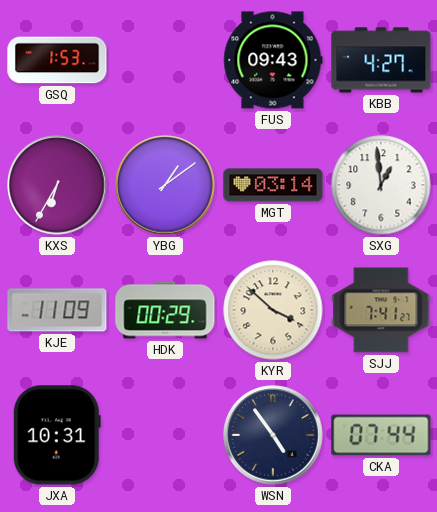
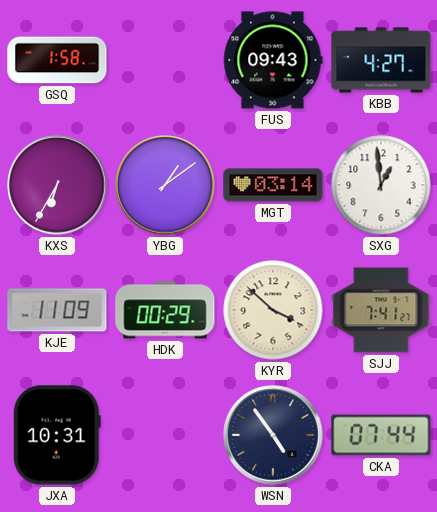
GSQ: 1:53 -> 1:58
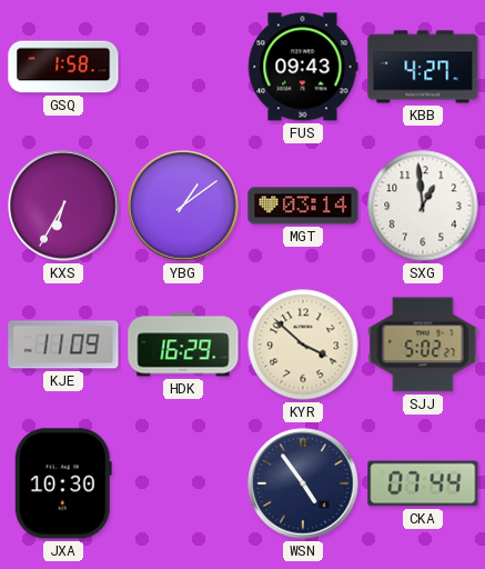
HDK: 00:29 -> 16:29
SJJ: 7:41 -> 5:02
JXA: 10:31 -> 10:30
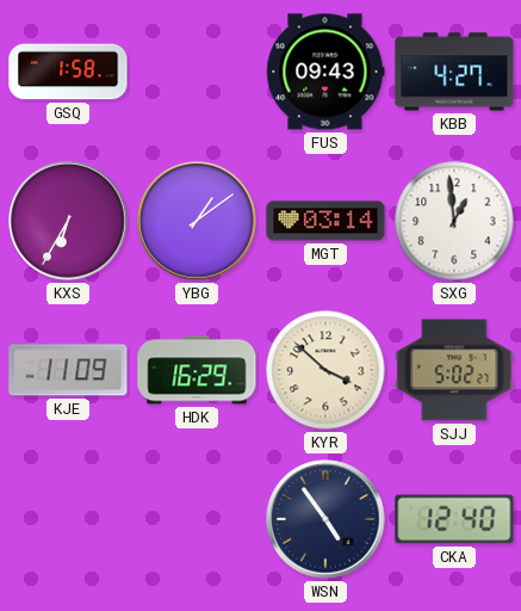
JXA: 10:30 -> none
CKA: 07:44 -> 12:40
